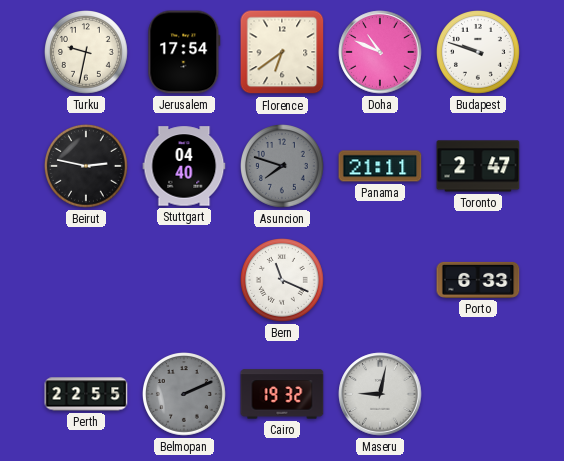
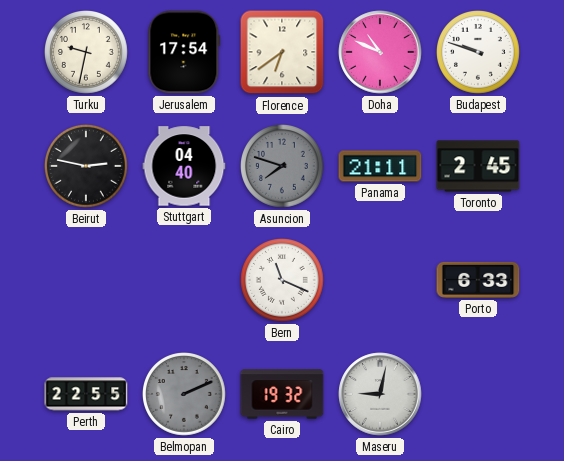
Toronto: 2:47 -> 2:45
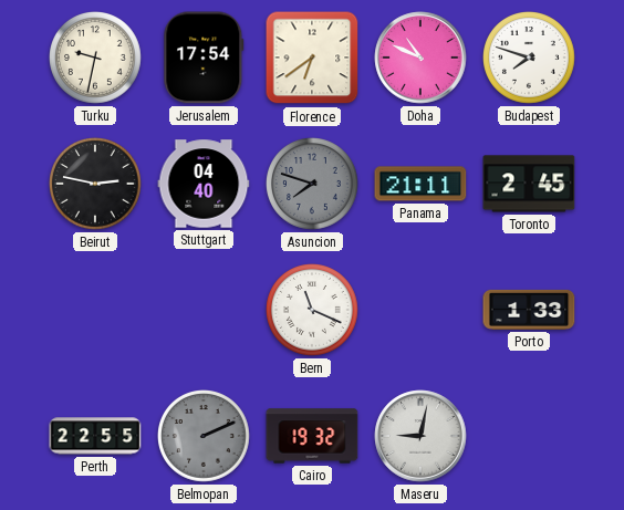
Budapest: 9:48 -> 7:48
Porto: 6:33 -> 1:33
